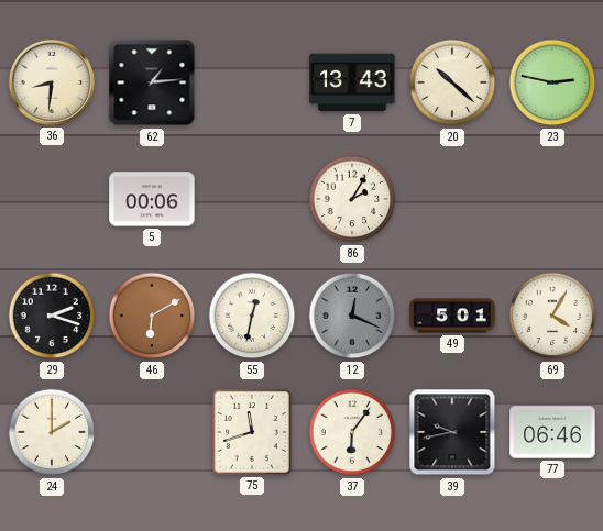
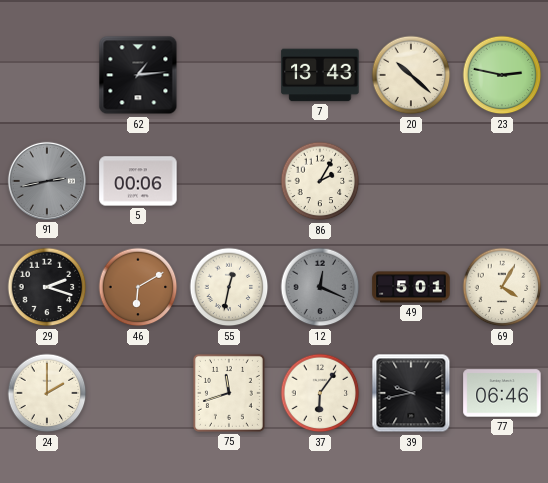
36: 8:31 -> none
91: none -> 2:43
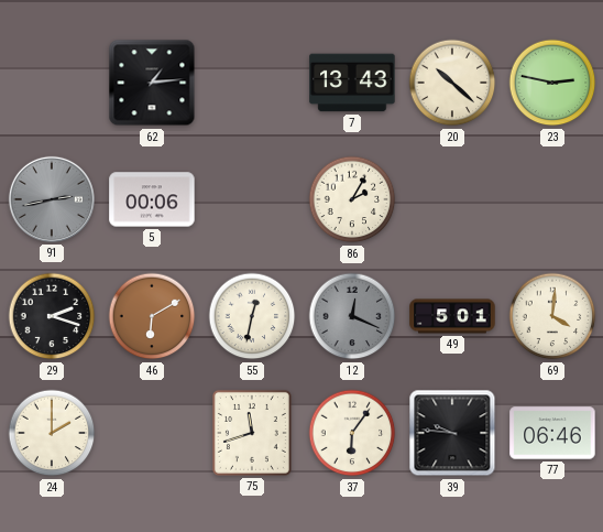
69: 4:05 -> 4:01
39: 9:43 -> 9:46
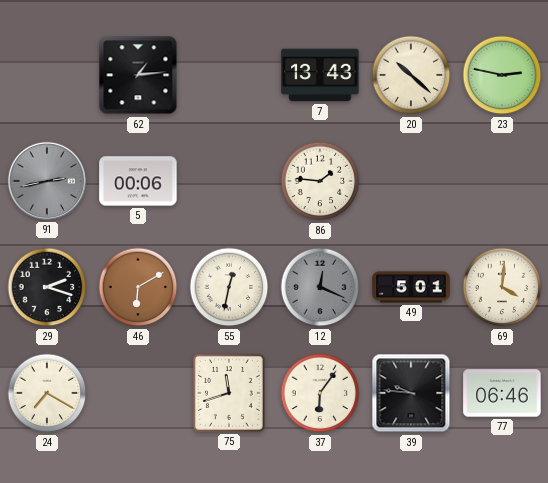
86: 2:05 -> 1:46
24: 2:00 -> 7:20
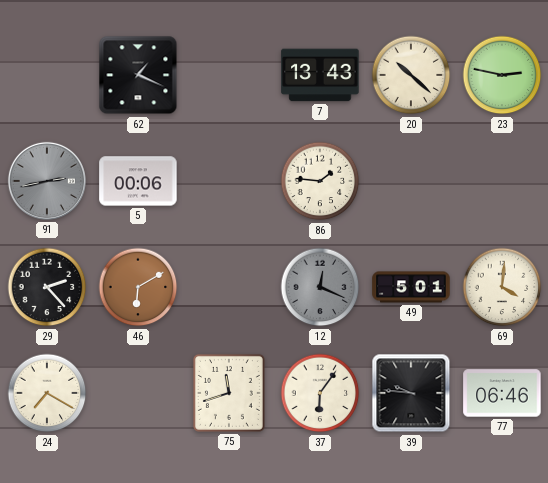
62: 1:14 -> 1:19
29: 2:18 -> 2:23
55: 12:32 -> none
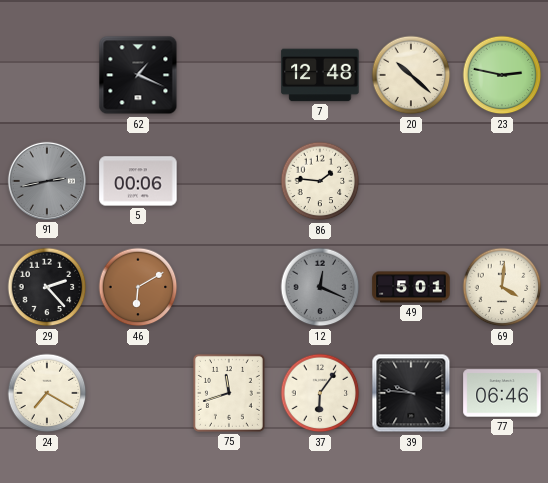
7: 13:43 -> 12:48
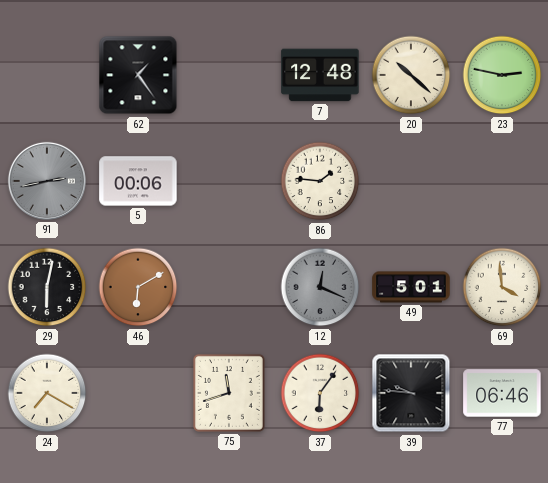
62: 1:19 -> 1:24
29: 2:23 -> 6:02
69: 4:01 -> 3:59
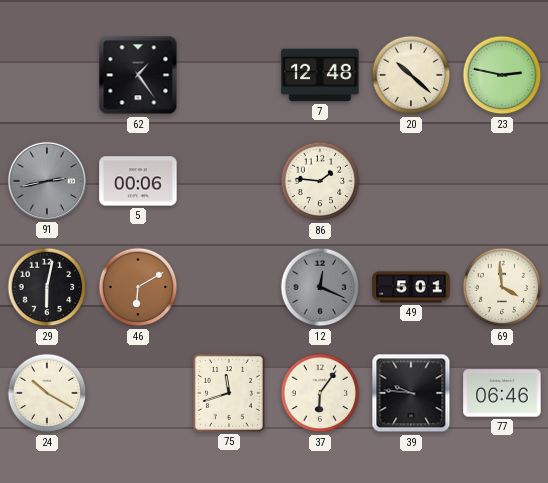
24: 7:20 -> 10:20
